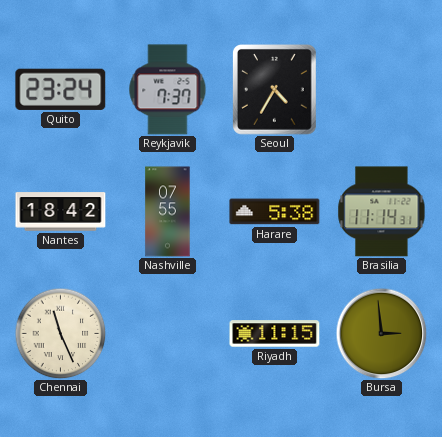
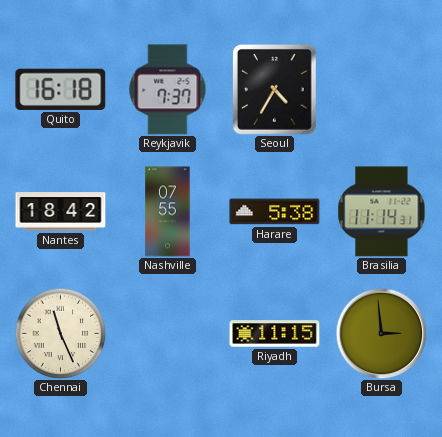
Quito: 23:24 -> 16:18
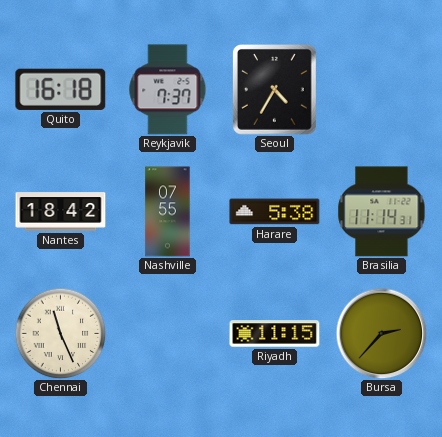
Bursa: 2:59 -> 2:37
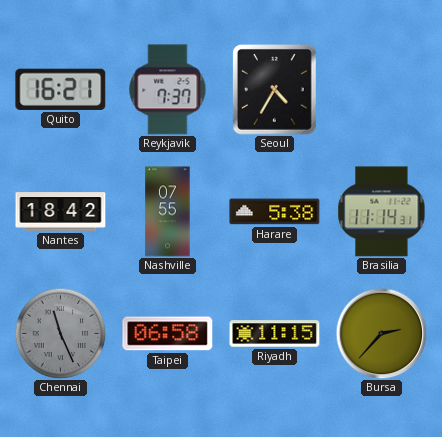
Quito: 16:18 -> 16:21
Chennai dial: cream -> grey
Taipei: none -> 06:58
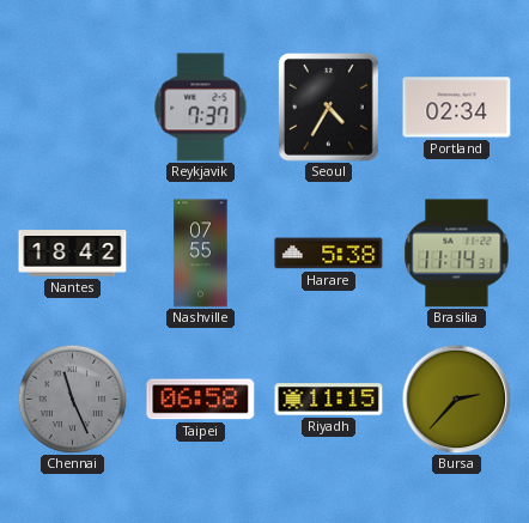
Quito: 16:21 -> none
Portland: none -> 02:34
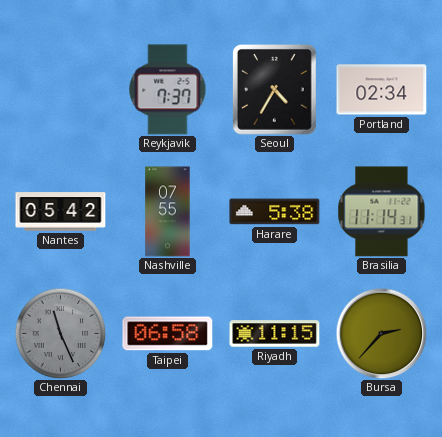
Nantes: 18:42 -> 05:42
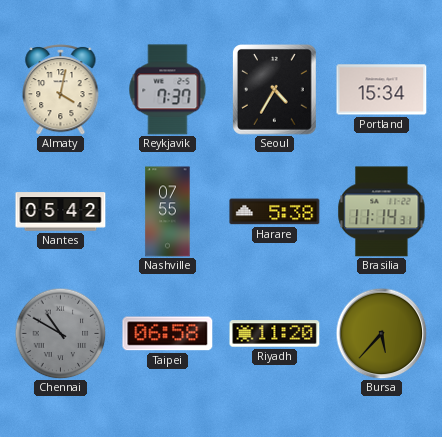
Almaty: none -> 4:02
Portland: 02:34 -> 15:34
Chennai: 11:26 -> 10:50
Riyadh: 11:15 -> 11:20
Bursa: 2:37 -> 5:37
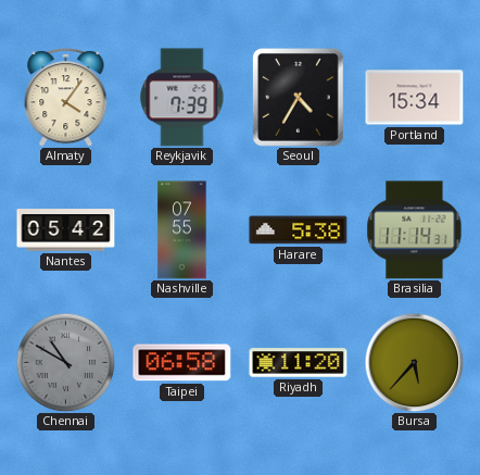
Almaty: 4:02 -> 4:06
Reykjavik: 7:37 -> 7:39
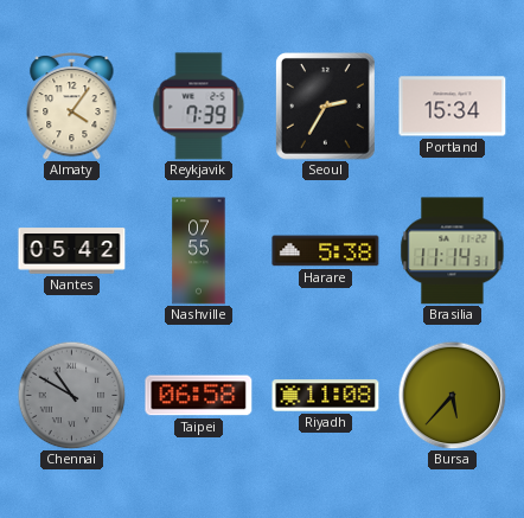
Seoul: 4:35 -> 2:35
Riyadh: 11:20 -> 11:08
